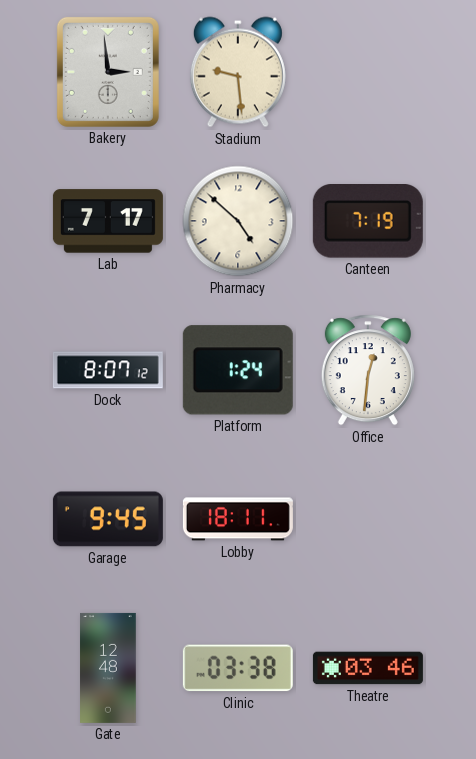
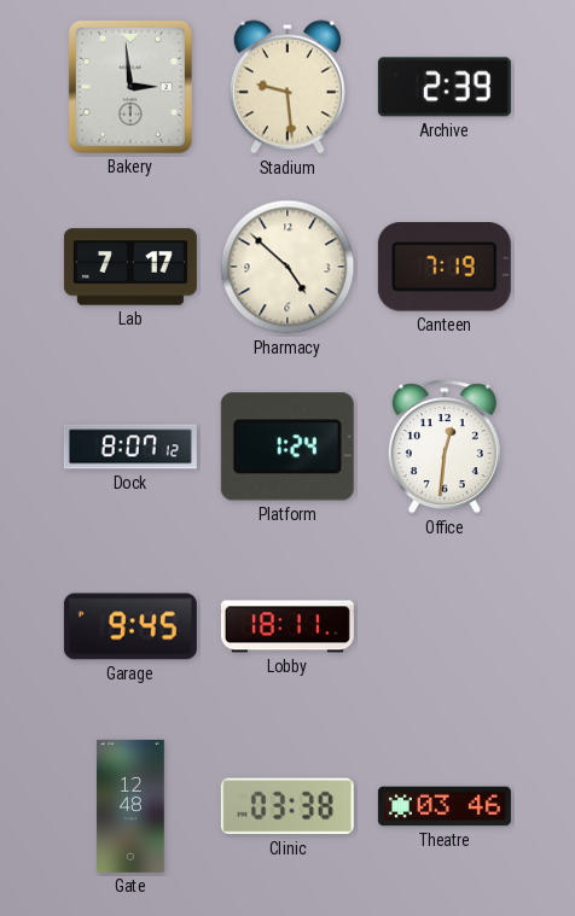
Archive: none -> 2:39
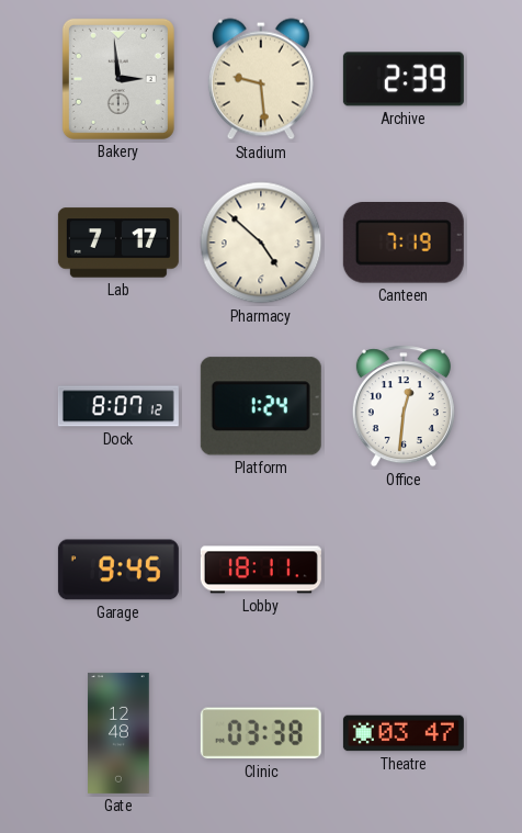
Theatre: 03:46 -> 03:47
